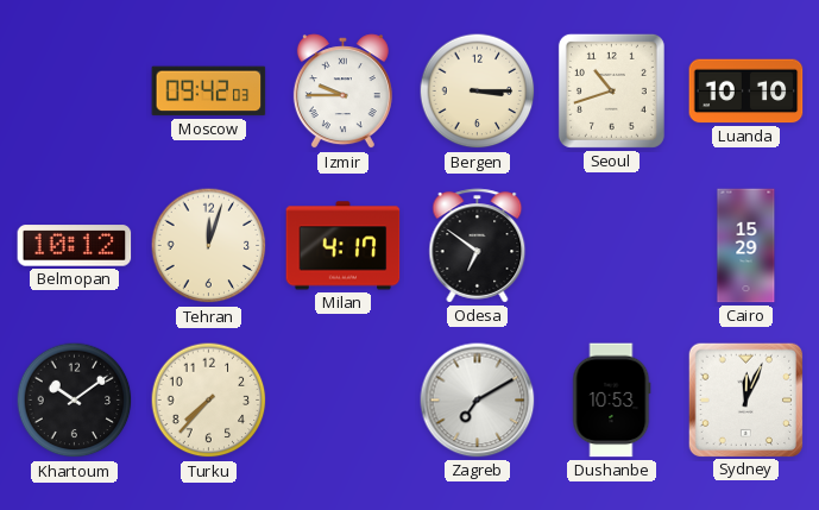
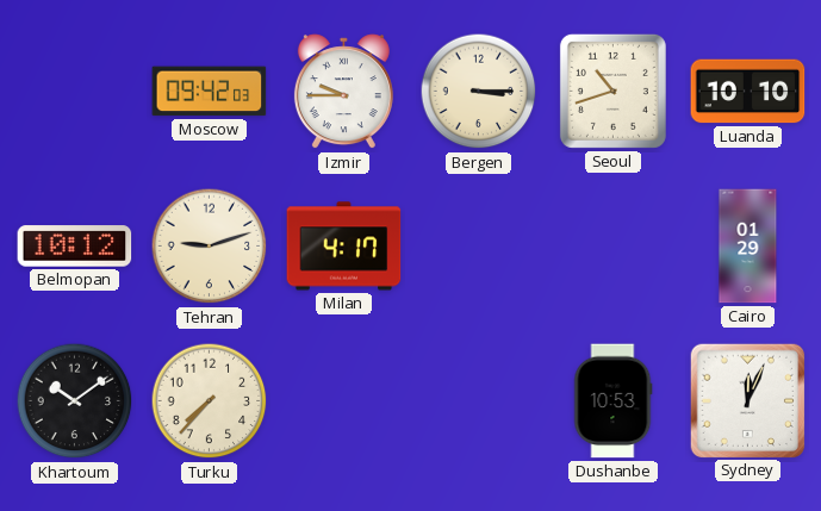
Tehran: 12:03 -> 9:12
Odesa: 6:51 -> none
Cairo: 15:29 -> 01:29
Zagreb: 7:10 -> none
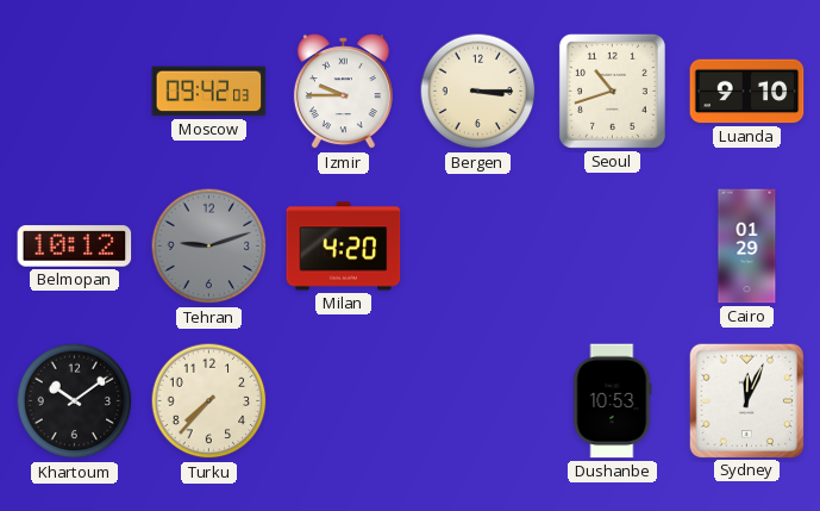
Luanda: 10:10 -> 9:10
Tehran dial: cream -> grey
Milan: 4:17 -> 4:20
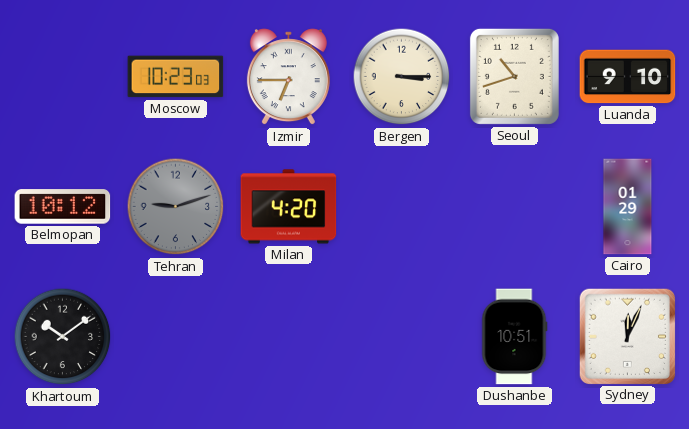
Moscow: 09:42 -> 10:23
Izmir: 9:45 -> 6:45
Turku: 7:37 -> none
Dushanbe: 10:53 -> 10:51
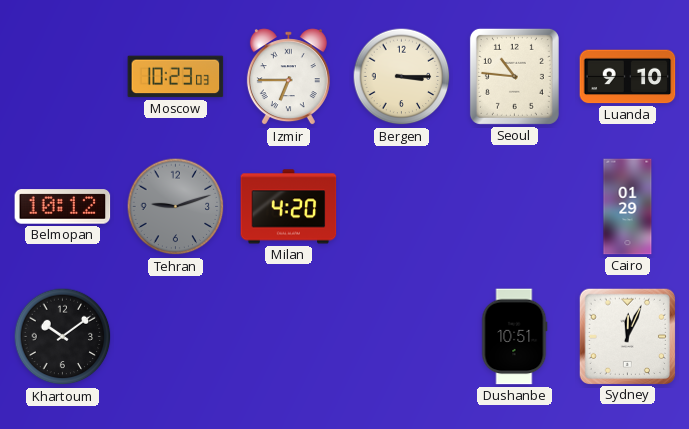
Seoul: 10:42 -> 10:46
